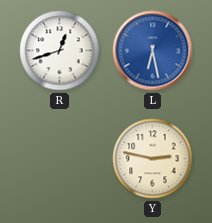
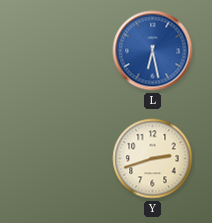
R: 12:42 -> none
Y: 2:47 -> 2:42
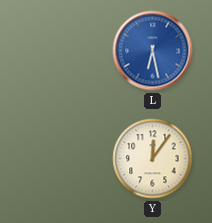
Y: 2:42 -> 12:06
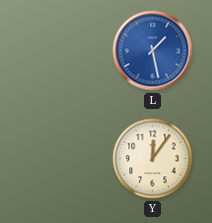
L: 6:28 -> 1:28
